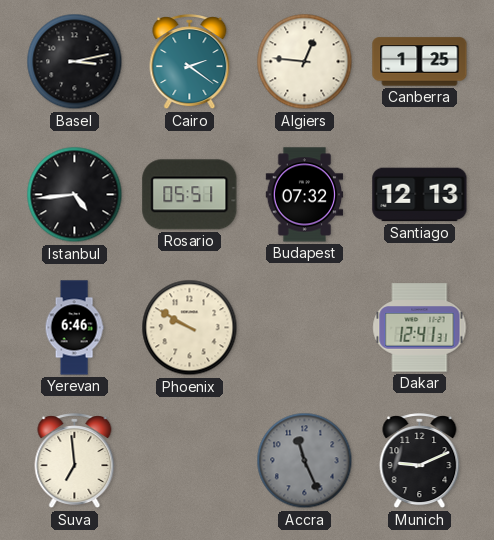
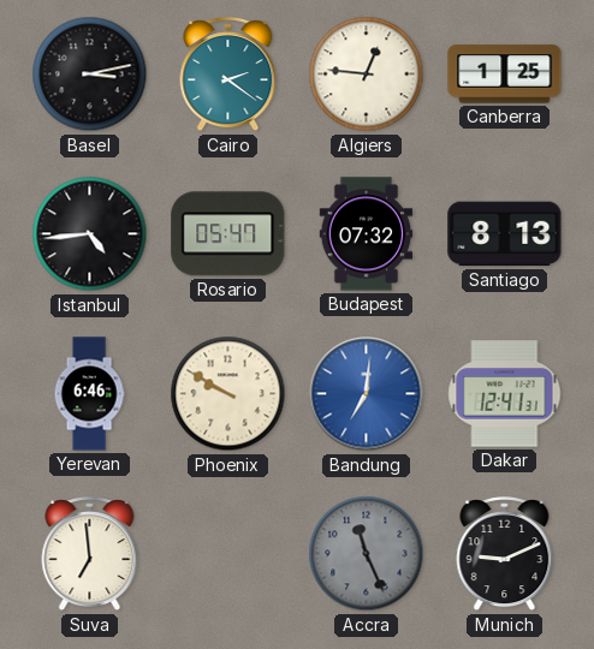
Rosario: 05:51 -> 05:47
Santiago: 12:13 -> 8:13
Bandung: none -> 7:01
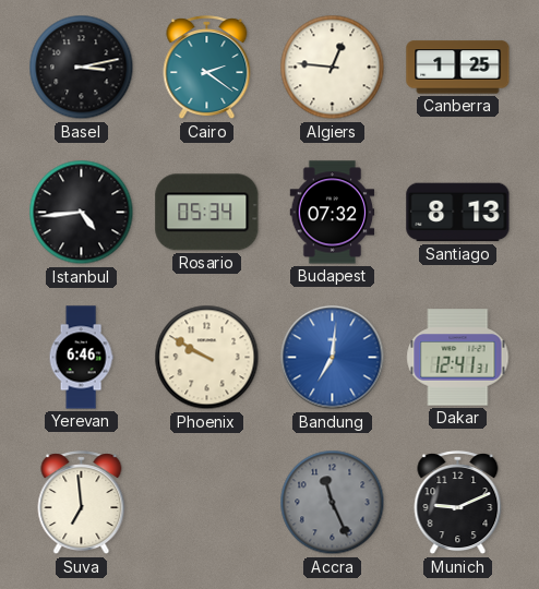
Rosario: 05:47 -> 05:34
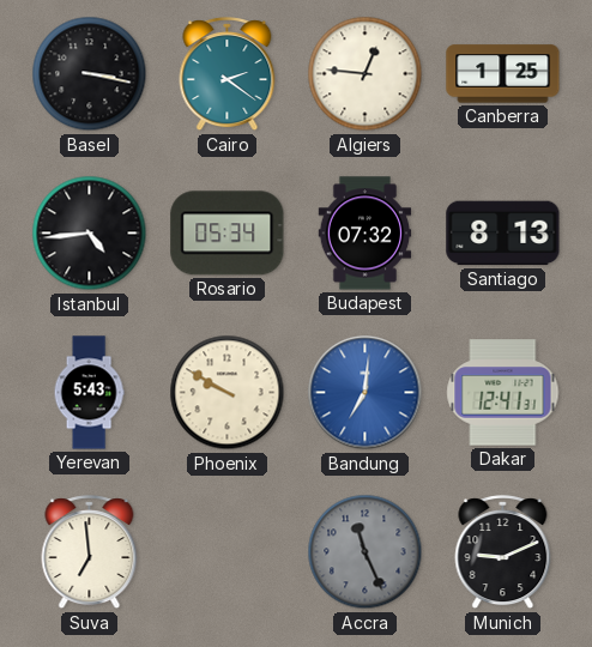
Basel: 3:13 -> 3:17
Yerevan: 6:46 -> 5:43
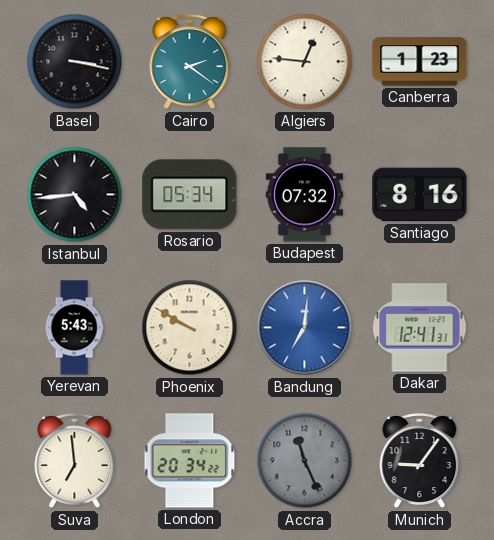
Canberra: 1:25 -> 1:23
Santiago: 8:13 -> 8:16
London: none -> 20:34
Munich: 9:11 -> 9:06
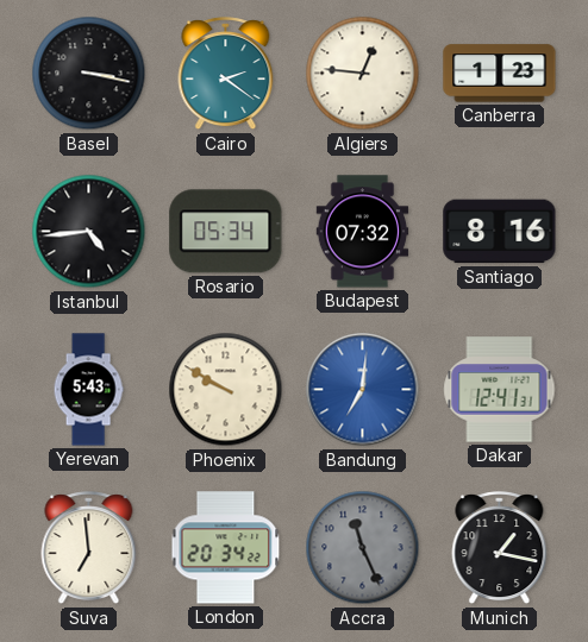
Munich: 9:06 -> 1:17
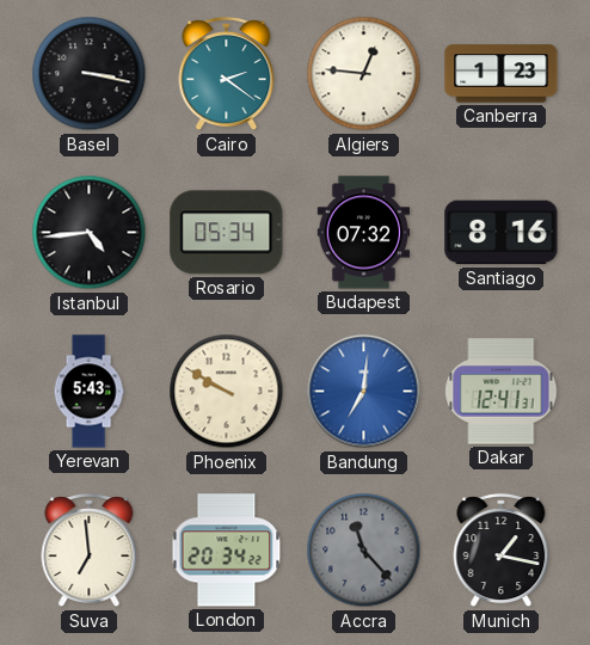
Accra: 11:26 -> 11:23
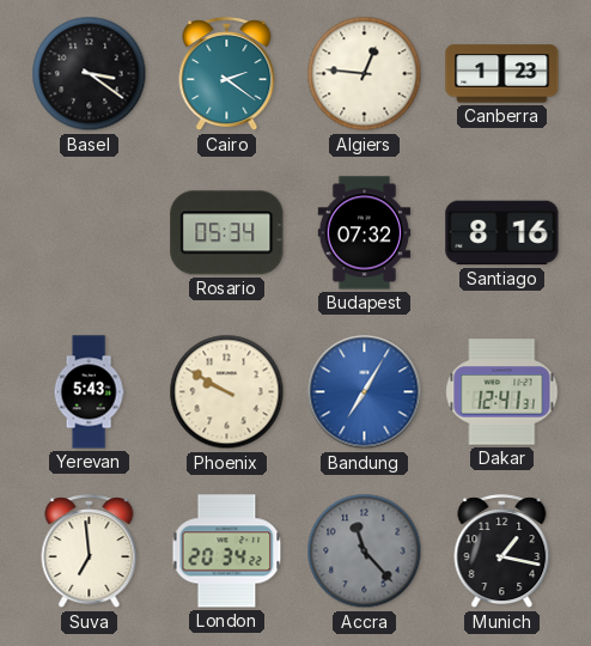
Basel: 3:17 -> 3:21
Istanbul: 4:44 -> none
Bandung: 7:01 -> 7:05
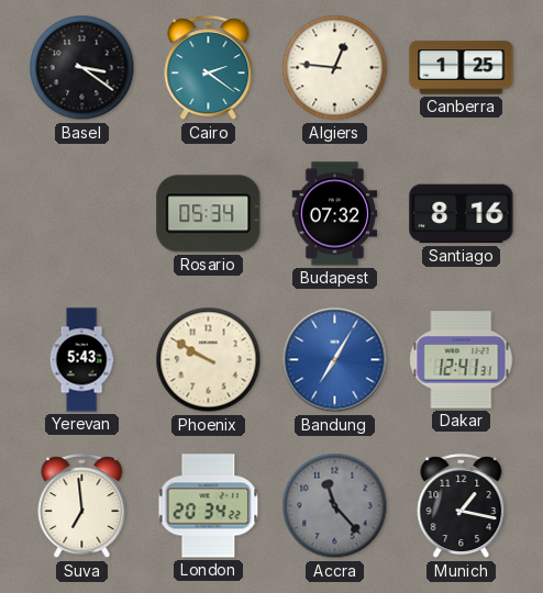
Canberra: 1:23 -> 1:25
